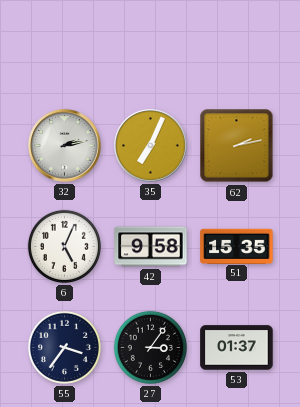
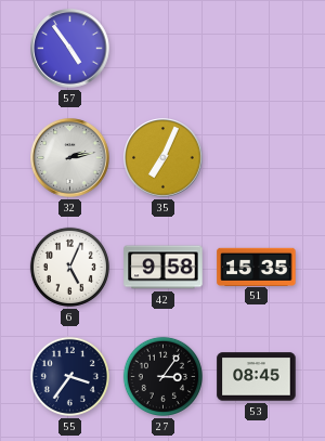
57: none -> 4:54
62: 2:13 -> none
53: 01:37 -> 08:45
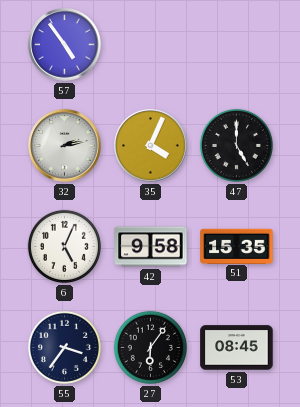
35: 7:04 -> 4:04
47: none -> 5:00
27: 3:06 -> 6:06
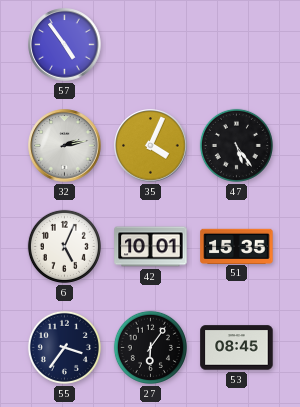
47: 5:00 -> 5:24
42: 9:58 -> 10:01
